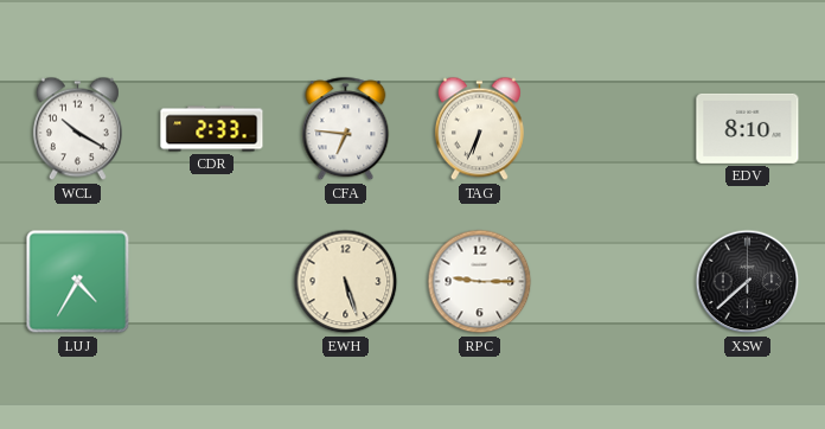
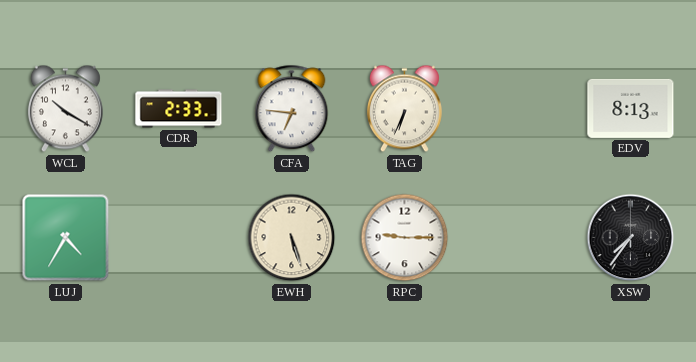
EDV: 8:10 -> 8:13
XSW: 7:38 -> 7:36
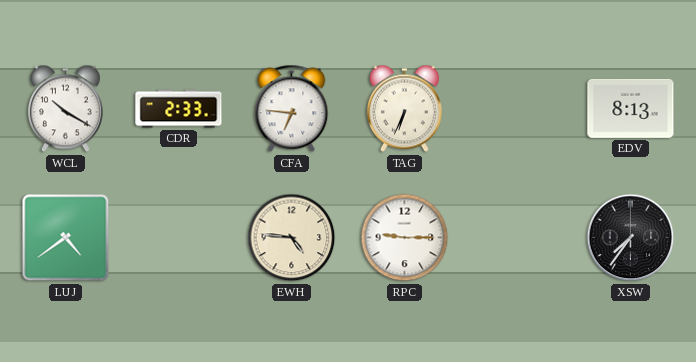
LUJ: 4:35 -> 4:39
EWH: 5:27 -> 4:46
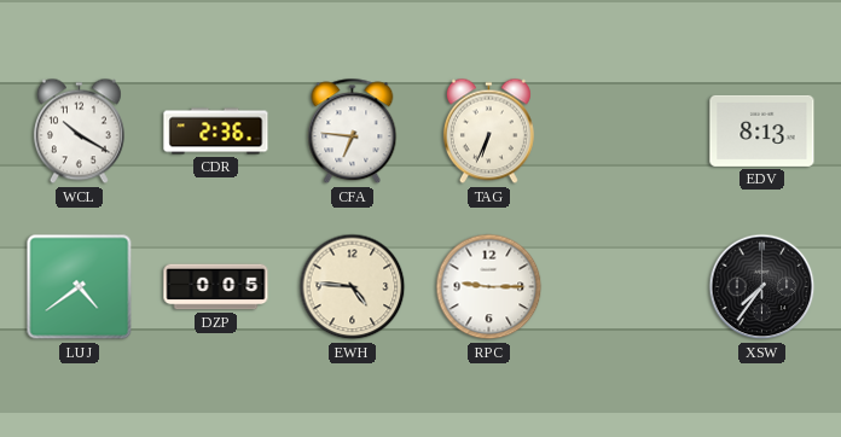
CDR: 2:33 -> 2:36
DZP: none -> 0:05
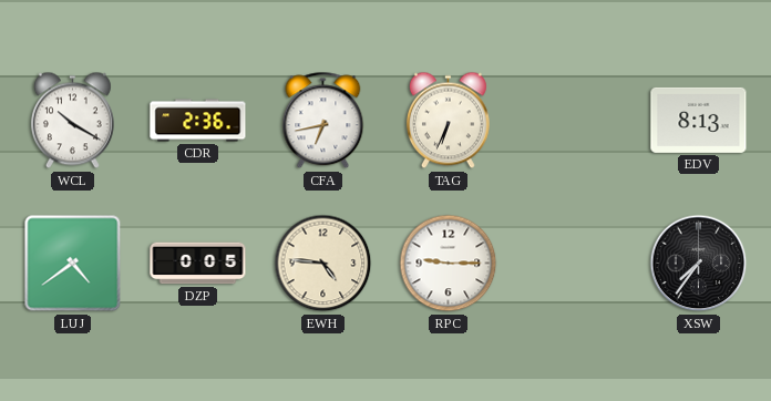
CFA: 6:46 -> 6:43
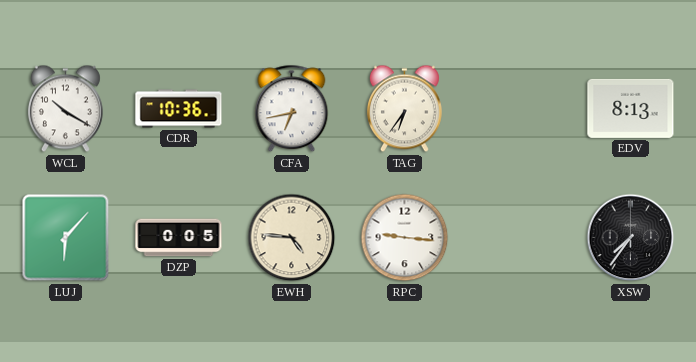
CDR: 2:36 -> 10:36
TAG: 6:34 -> 6:36
LUJ: 4:39 -> 6:07
RPC: 9:15 -> 9:16
